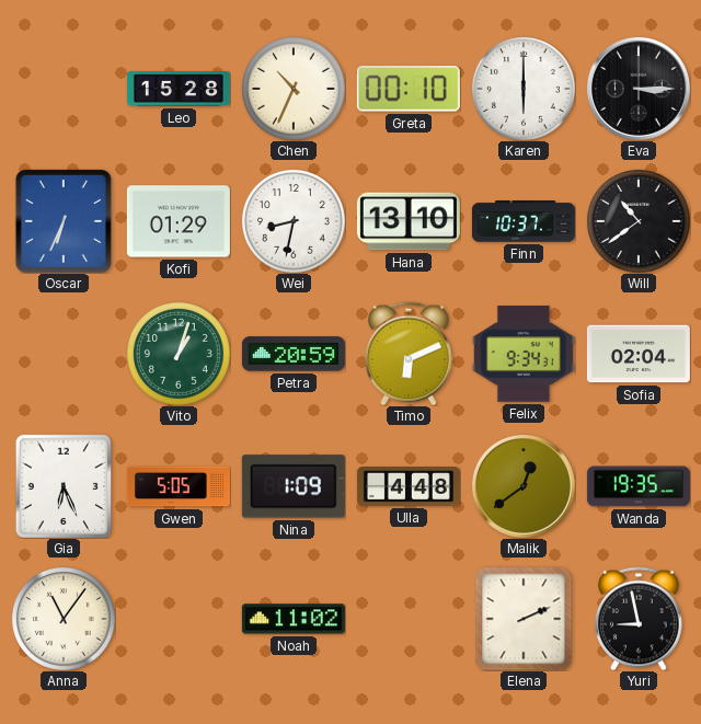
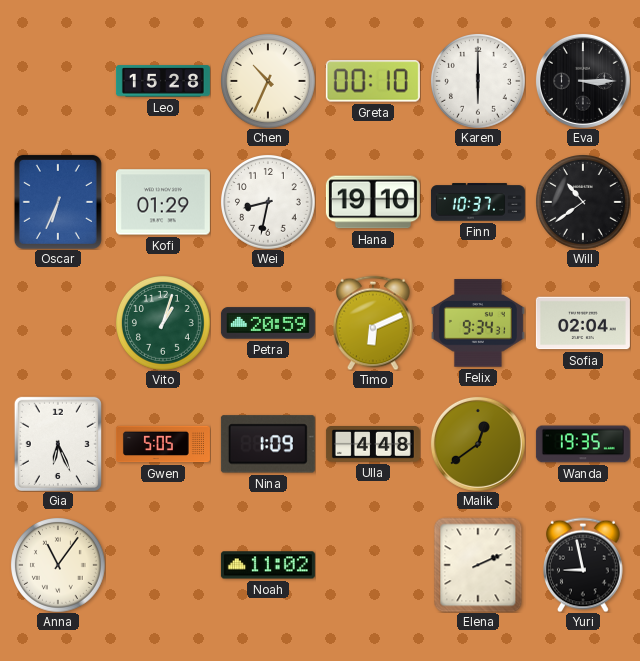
Hana: 13:10 -> 19:10
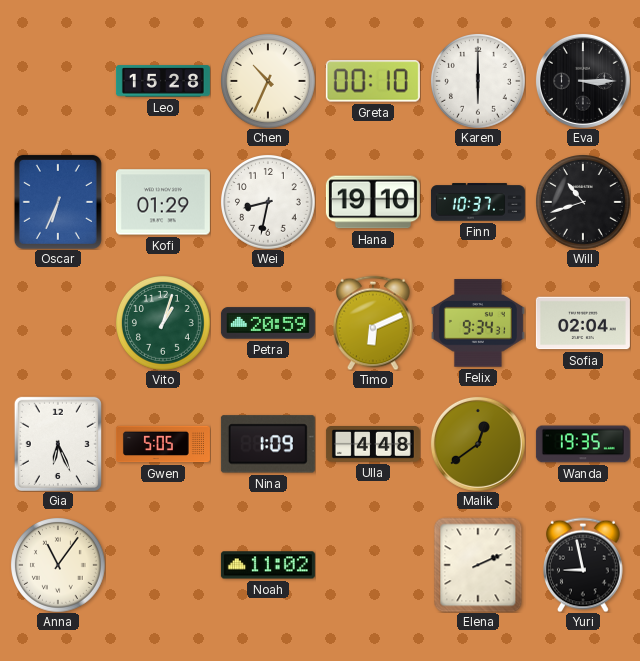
Will: 10:39 -> 10:42
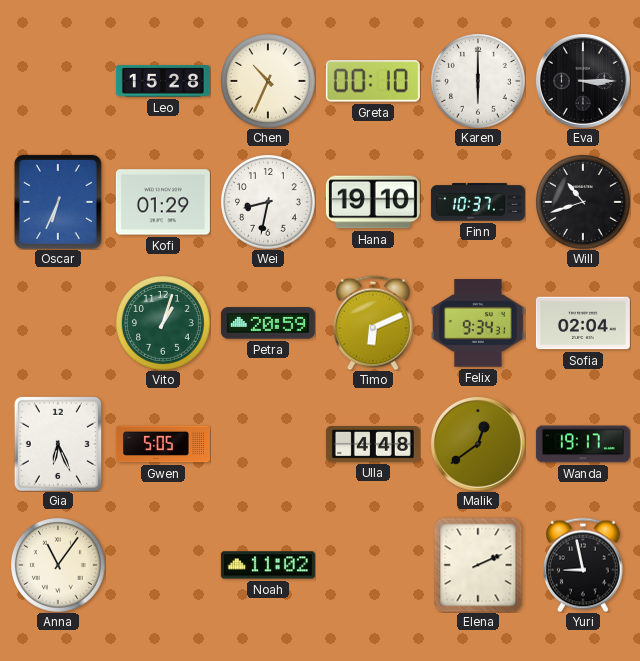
Nina: 1:09 -> none
Wanda: 19:35 -> 19:17
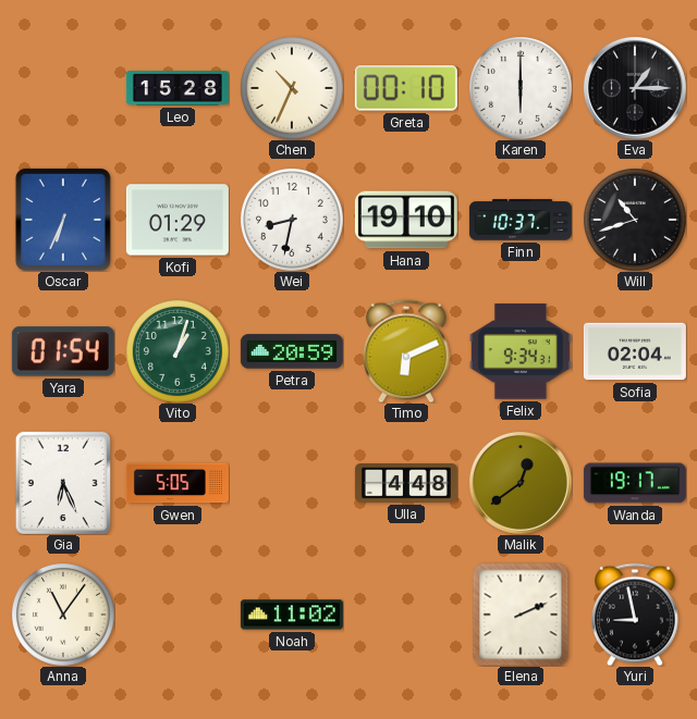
Eva: 3:15 -> 1:15
Yara: none -> 01:54
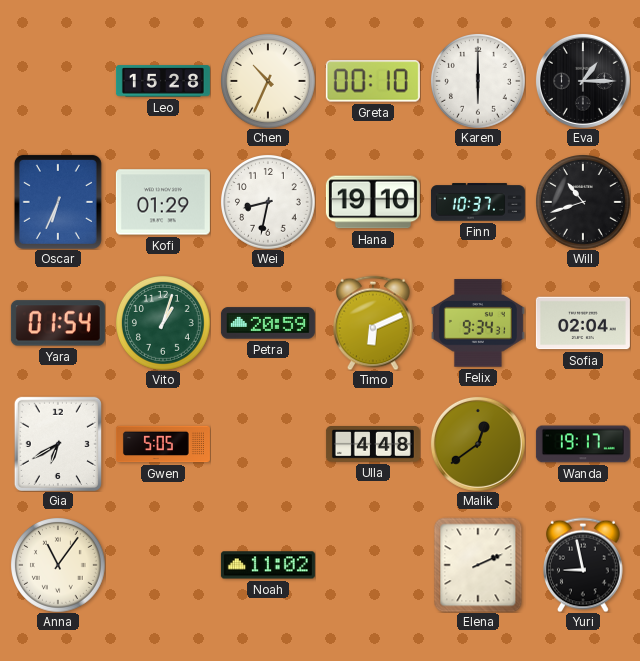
Gia: 6:26 -> 6:40
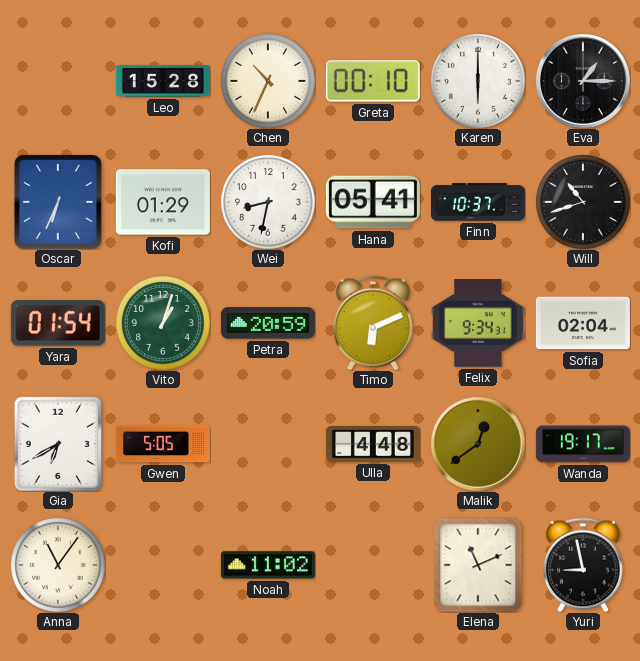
Hana: 19:10 -> 05:41
Elena: 2:11 -> 11:11
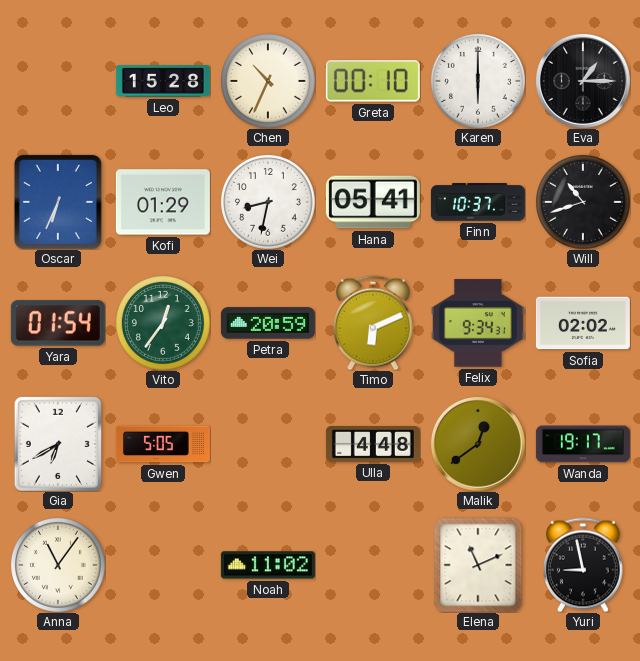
Vito: 1:03 -> 12:36
Sofia: 02:04 -> 02:02
